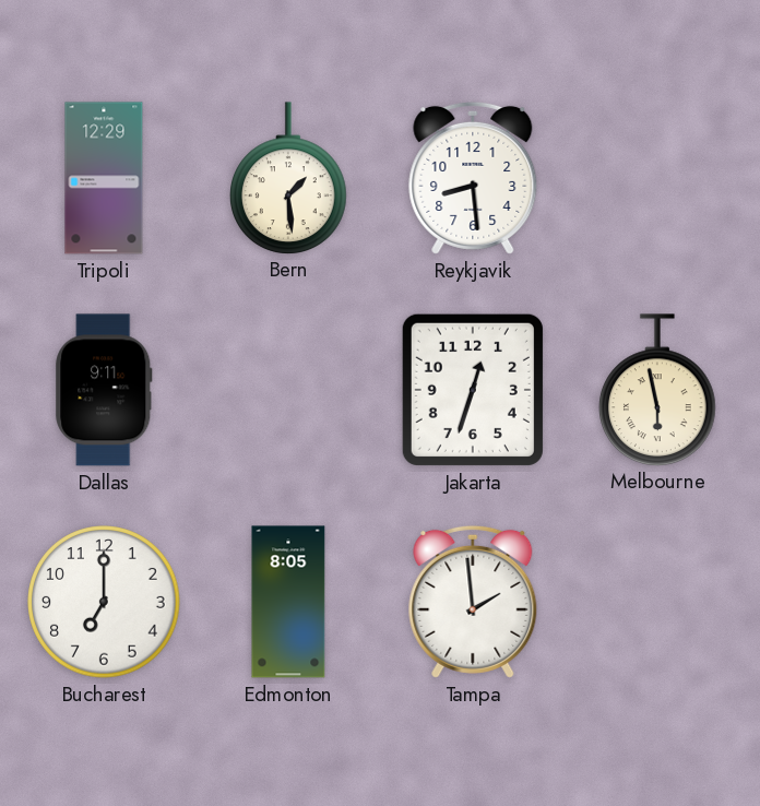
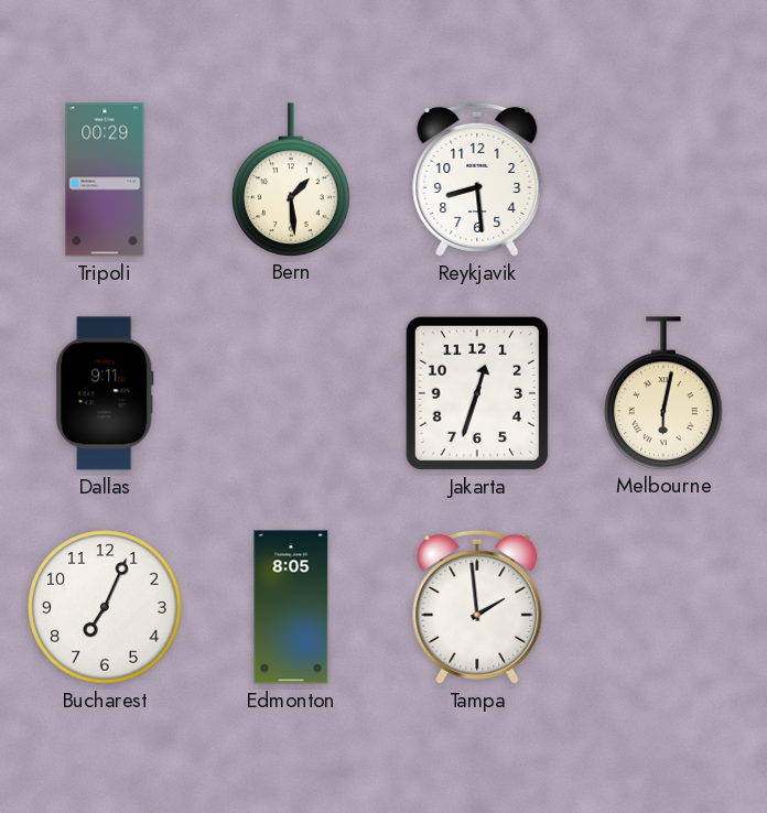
Tripoli: 12:29 -> 00:29
Melbourne: 5:58 -> 6:02
Bucharest: 7:00 -> 7:04
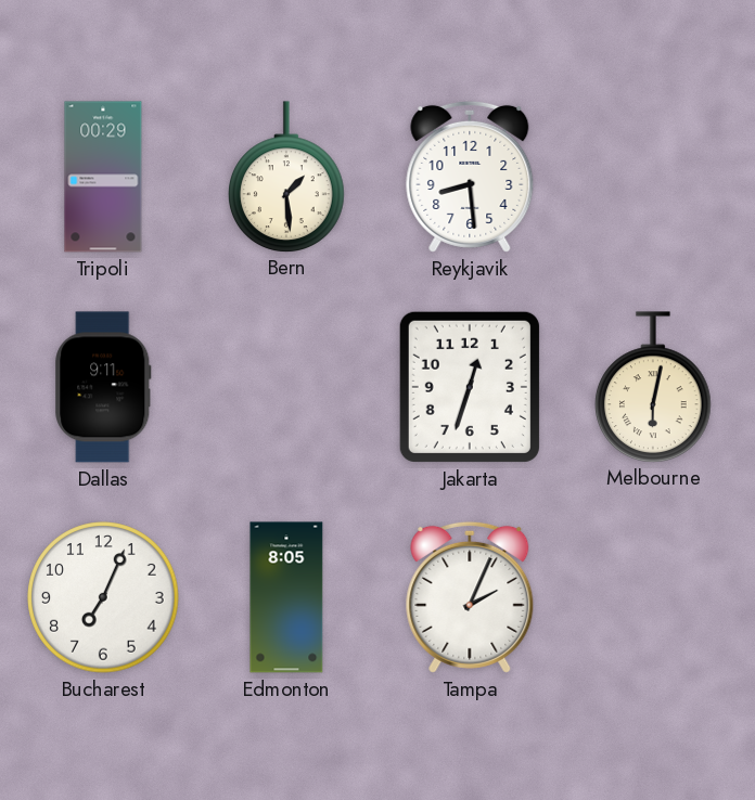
Tampa: 1:59 -> 2:04
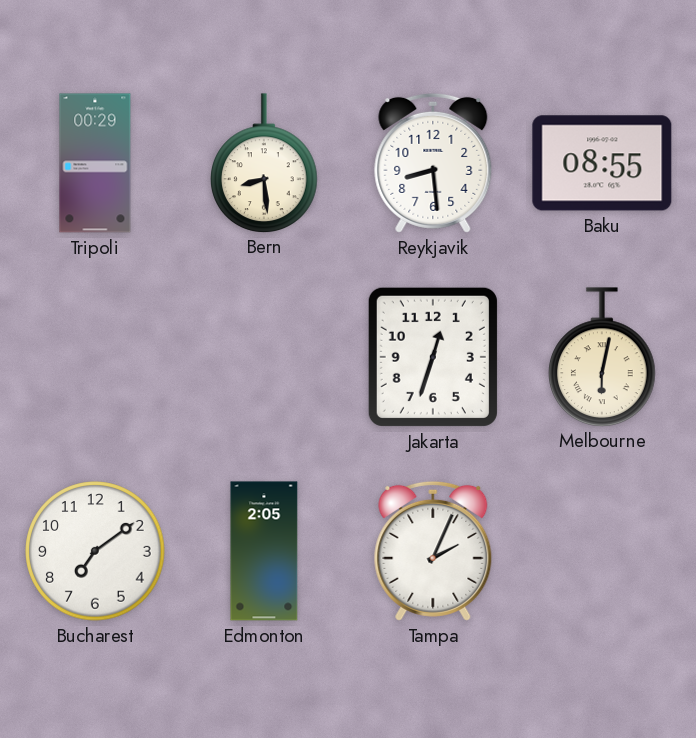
Bern: 1:29 -> 8:29
Baku: none -> 08:55
Dallas: 9:11 -> none
Bucharest: 7:04 -> 7:09
Edmonton: 8:05 -> 2:05
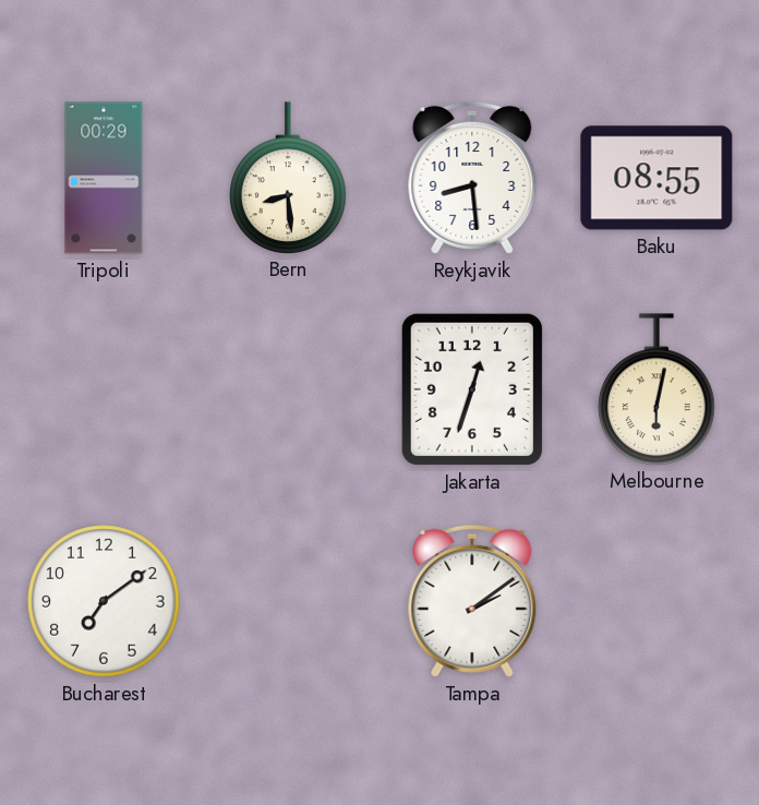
Edmonton: 2:05 -> none
Tampa: 2:04 -> 2:09
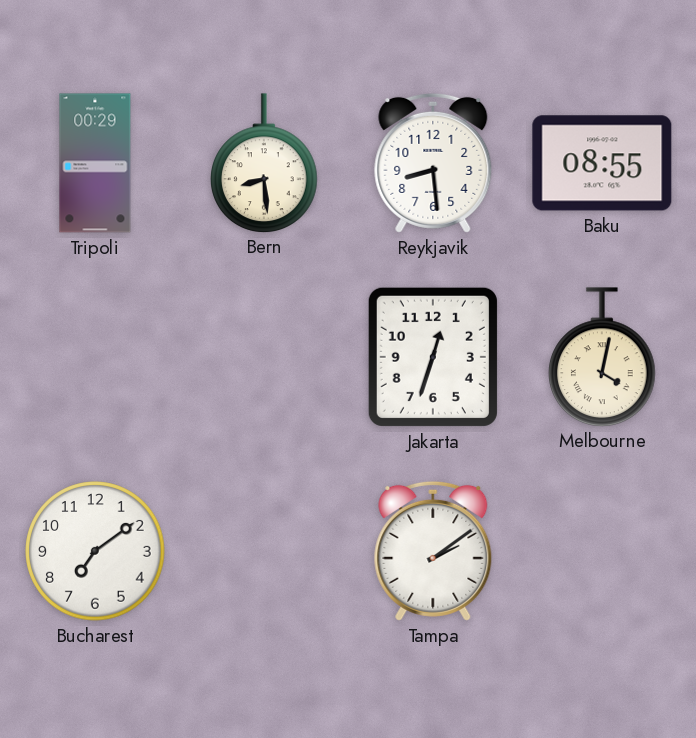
Melbourne: 6:02 -> 4:02
